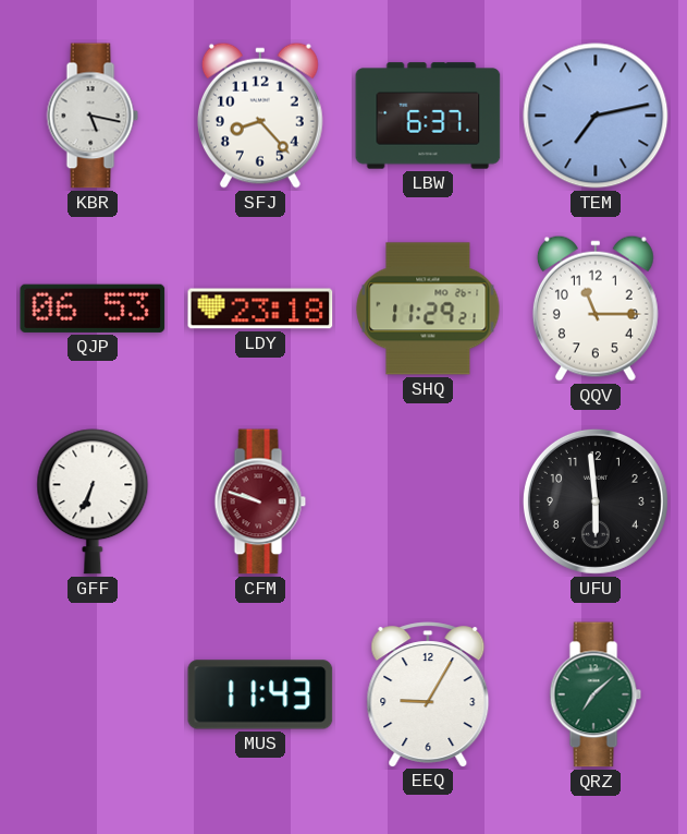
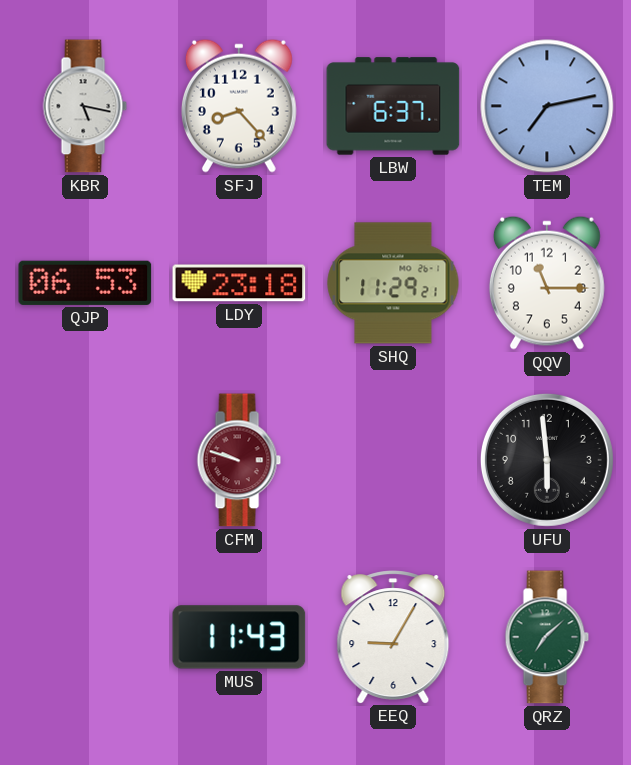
GFF: 6:34 -> none
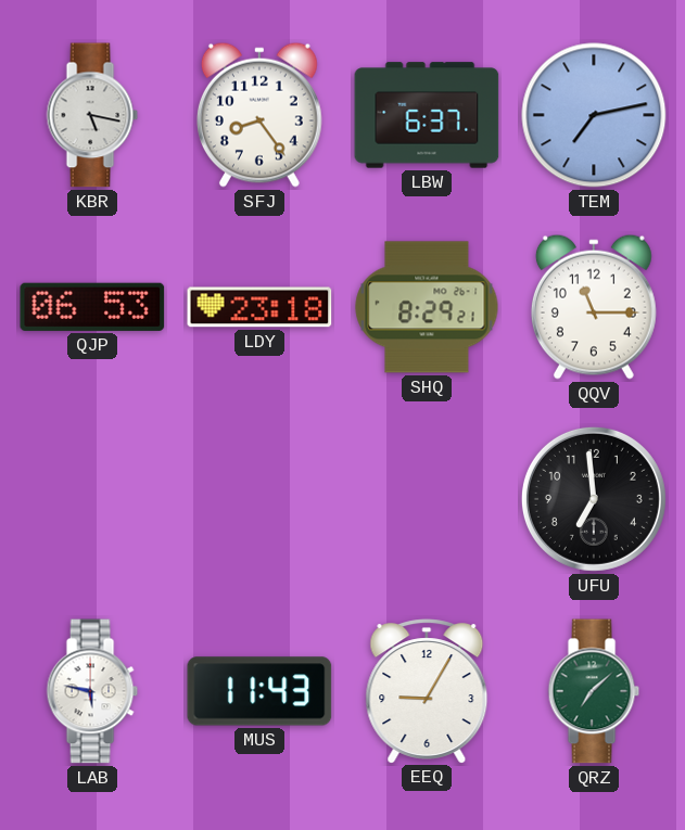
SFJ: 8:23 -> 8:24
SHQ: 11:29 -> 8:29
CFM: 9:48 -> none
UFU: 5:59 -> 6:59
LAB: none -> 5:47
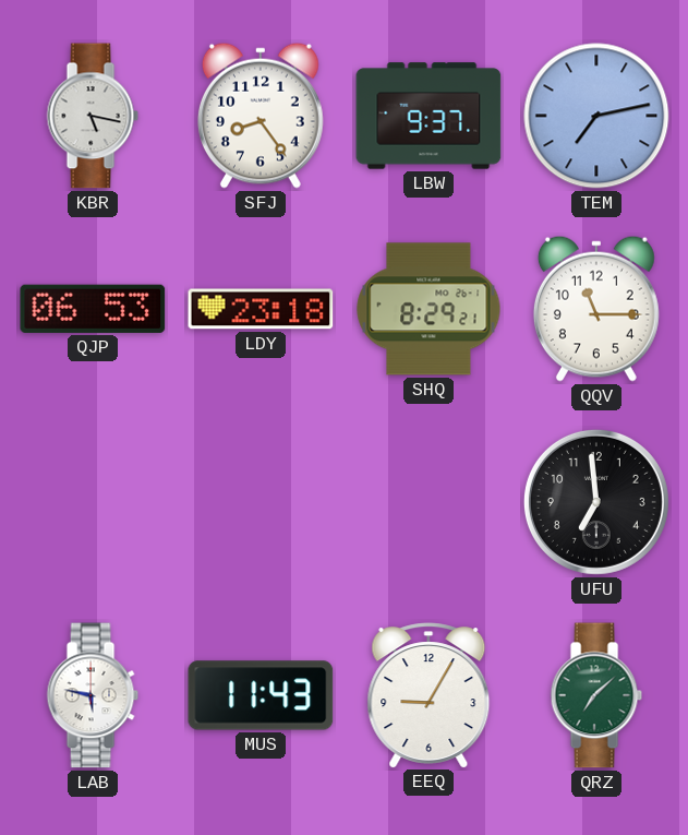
LBW: 6:37 -> 9:37
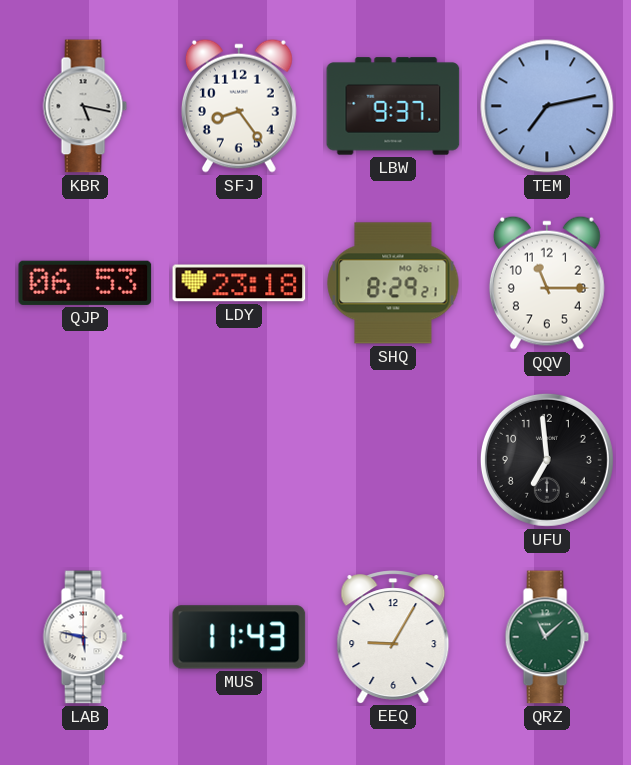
QRZ: 7:08 -> 11:08
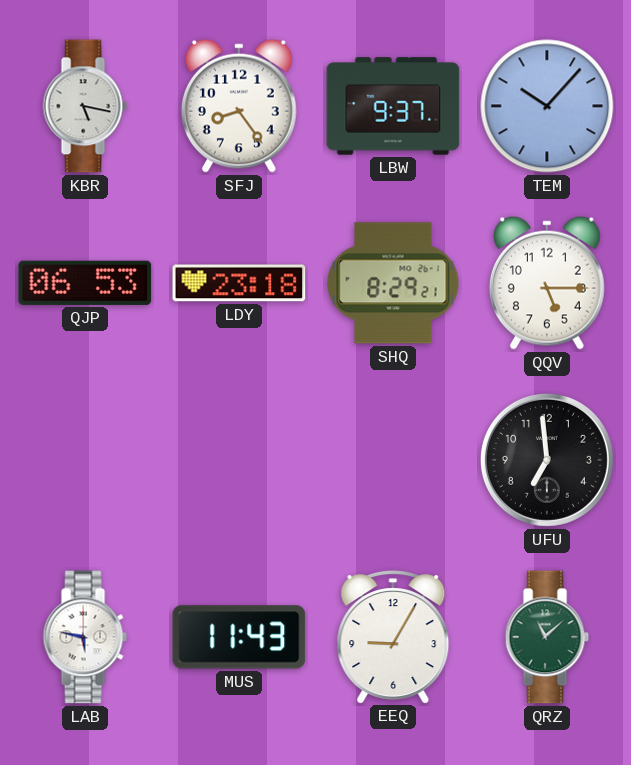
TEM: 7:13 -> 10:07
QQV: 11:15 -> 5:15
